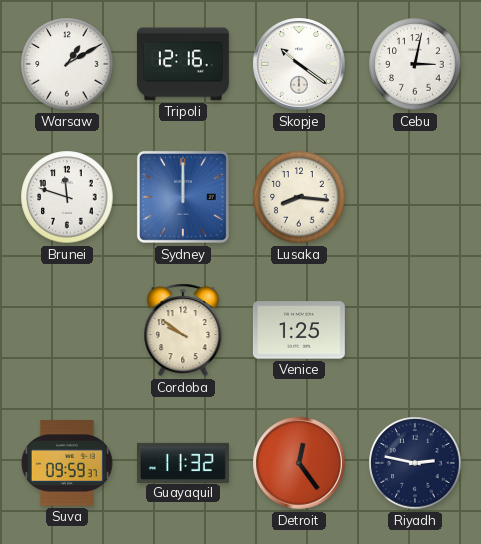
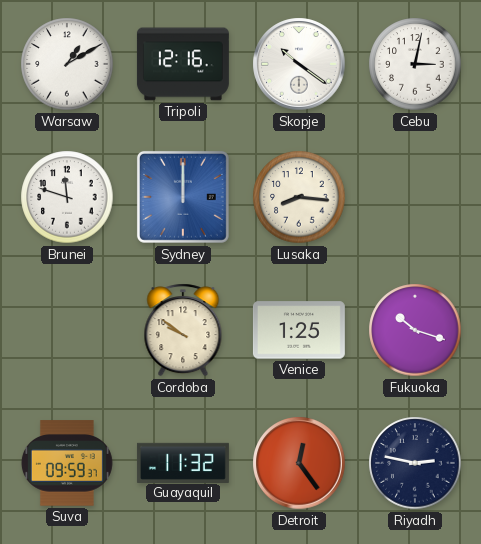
Fukuoka: none -> 10:18
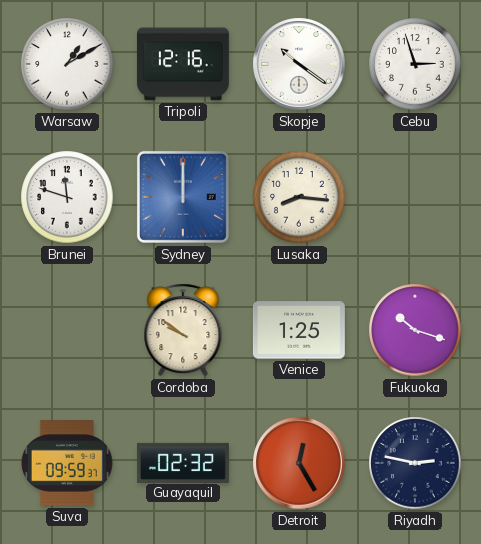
Cebu: 3:02 -> 2:57
Guayaquil: 11:32 -> 02:32
Detroit: 12:24 -> 12:25
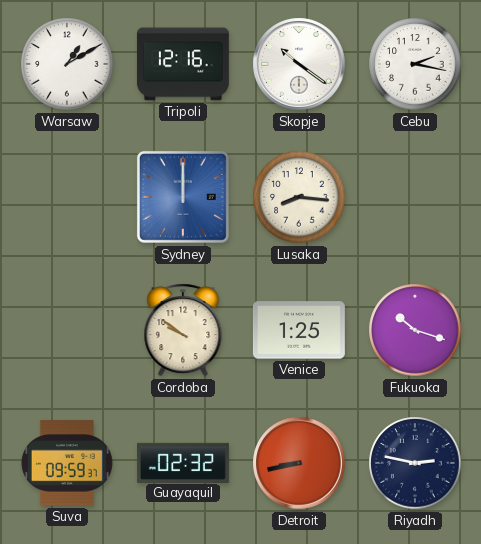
Cebu: 2:57 -> 2:17
Brunei: 11:48 -> none
Detroit: 12:25 -> 8:43
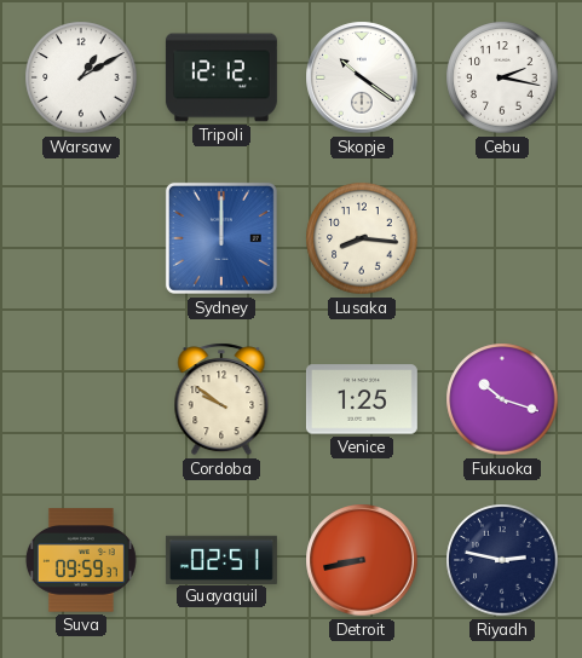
Tripoli: 12:16 -> 12:12
Guayaquil: 02:32 -> 02:51
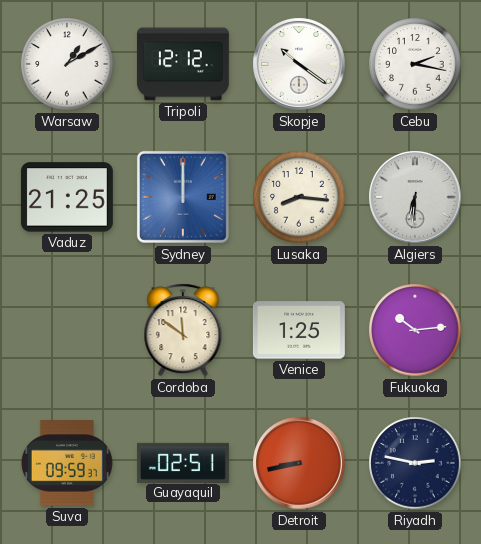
Vaduz: none -> 21:25
Algiers: none -> 6:31
Cordoba: 9:51 -> 11:51
Fukuoka: 10:18 -> 10:14
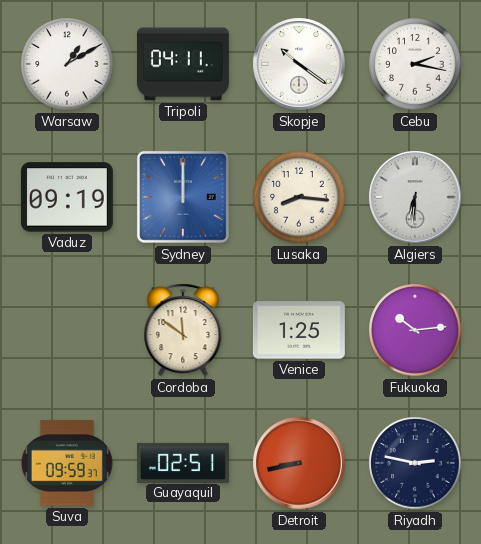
Tripoli: 12:12 -> 04:11
Vaduz: 21:25 -> 09:19
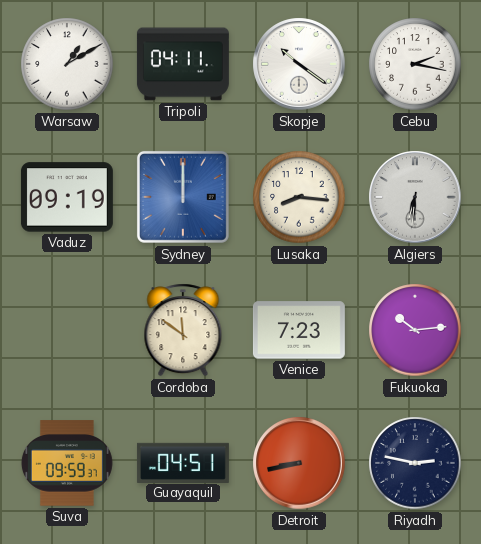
Venice: 1:25 -> 7:23
Guayaquil: 02:51 -> 04:51
